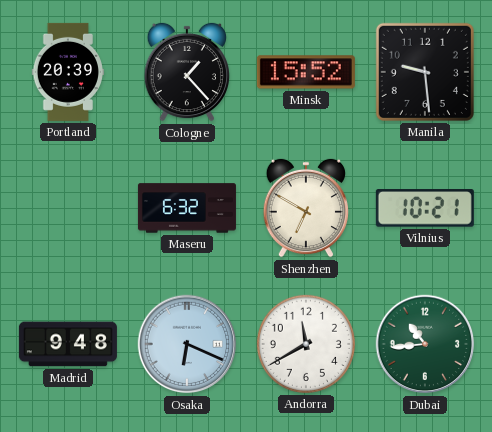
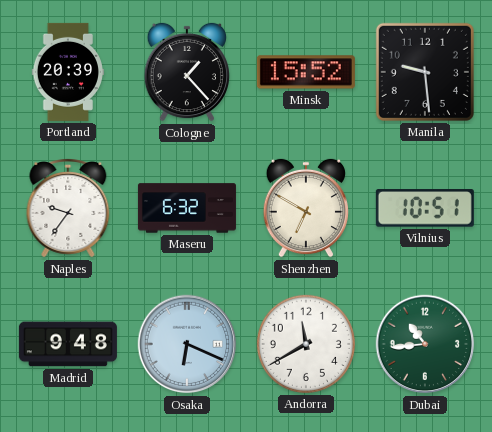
Naples: none -> 9:36
Vilnius: 10:21 -> 10:51
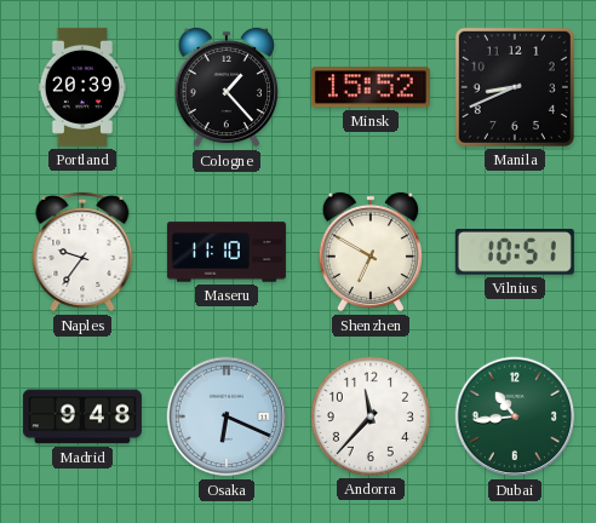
Manila: 9:29 -> 8:41
Maseru: 6:32 -> 11:10
Andorra: 11:40 -> 11:37
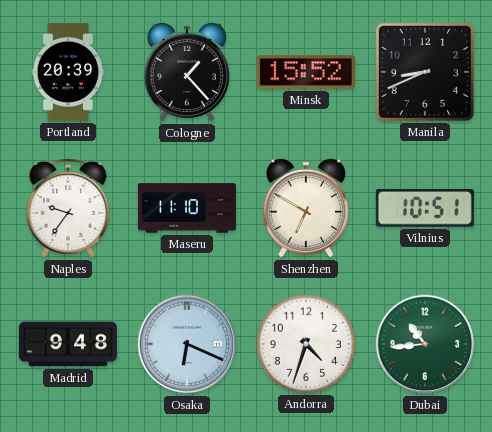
Andorra: 11:37 -> 4:33
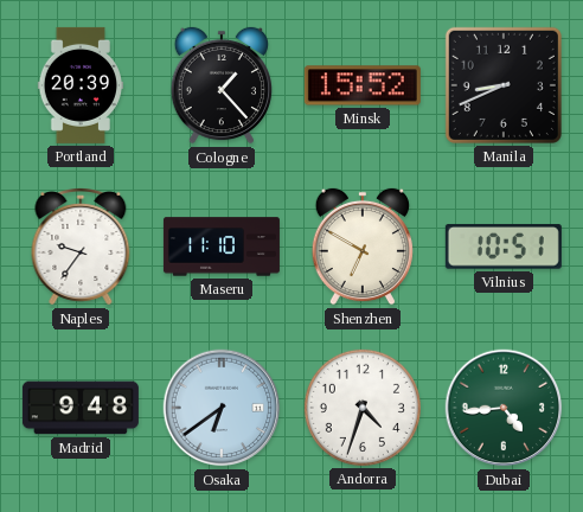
Osaka: 6:19 -> 6:39
Dubai: 10:44 -> 4:44
